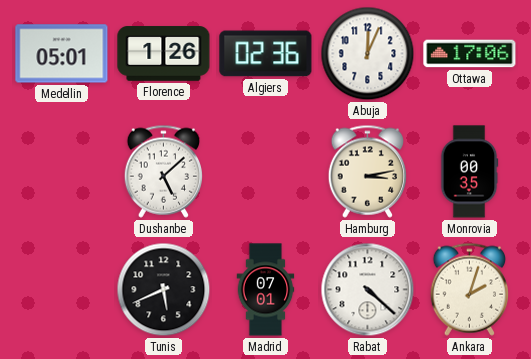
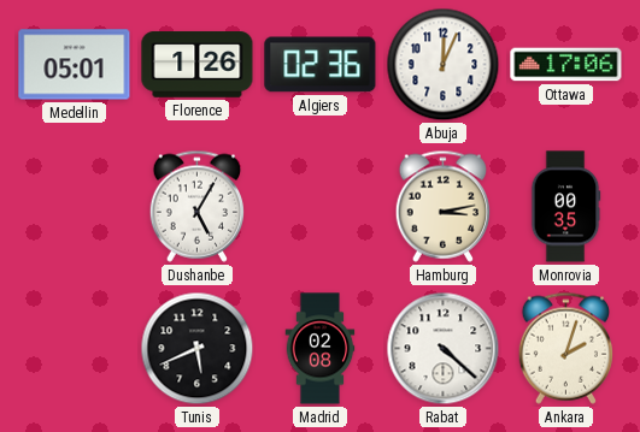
Dushanbe: 5:08 -> 5:05
Madrid: 07:01 -> 02:08
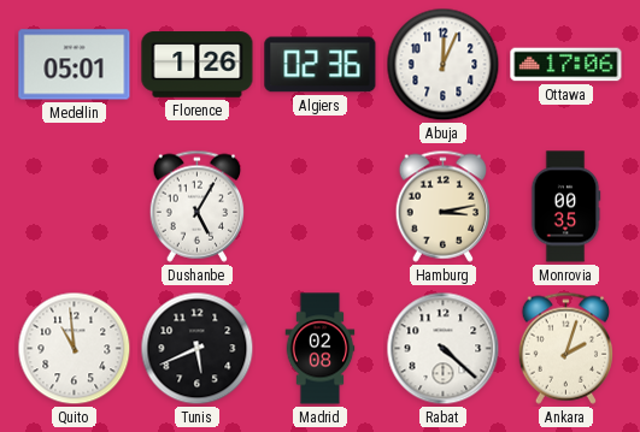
Quito: none -> 10:59
